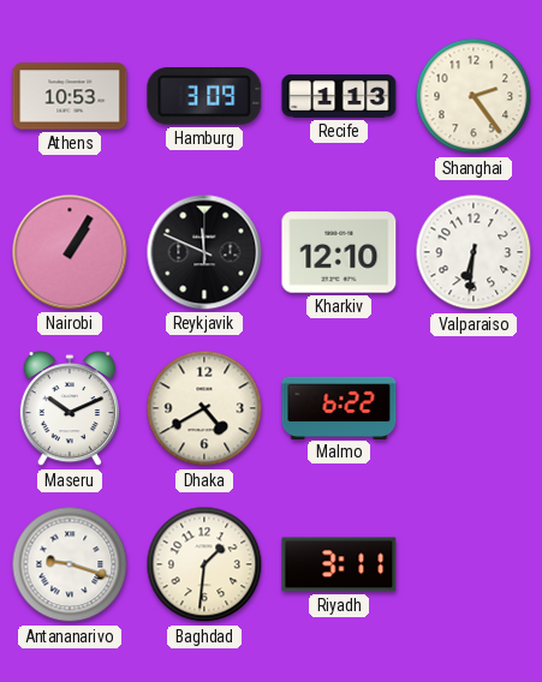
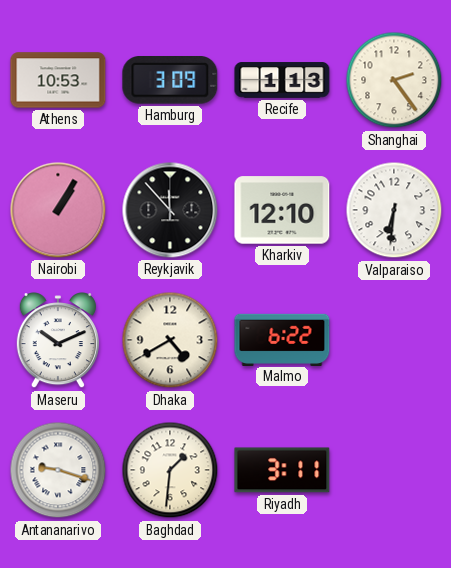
Reykjavik: 11:49 -> 11:53
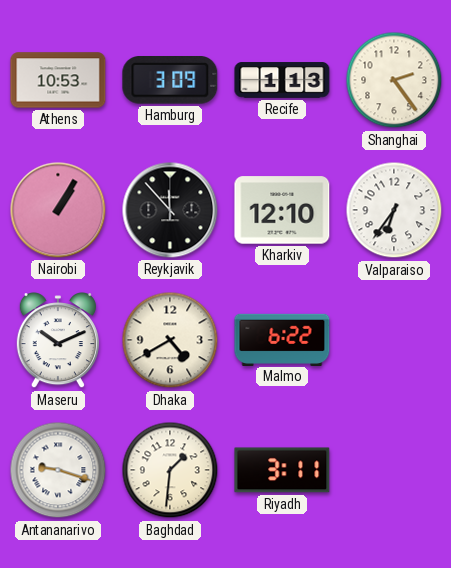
Valparaiso: 6:31 -> 6:36
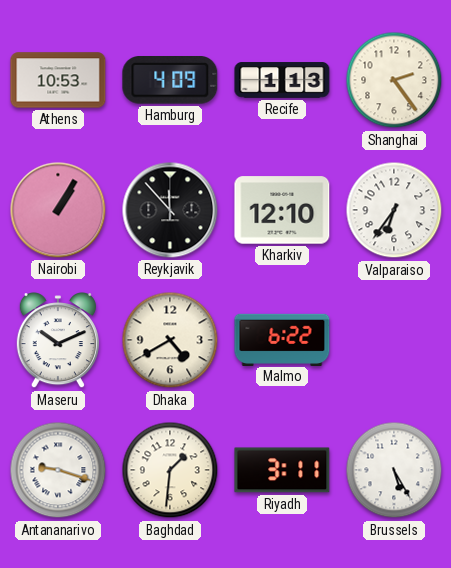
Hamburg: 3:09 -> 4:09
Brussels: none -> 5:25
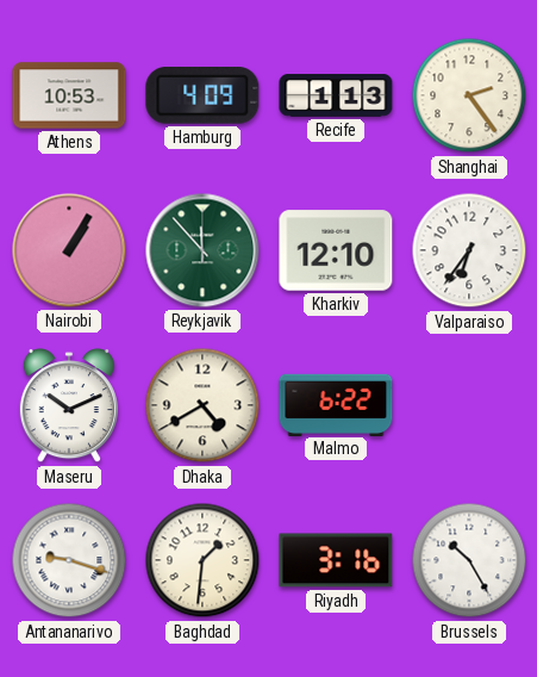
Reykjavik dial: black -> green
Riyadh: 3:11 -> 3:16
Brussels: 5:25 -> 10:25
